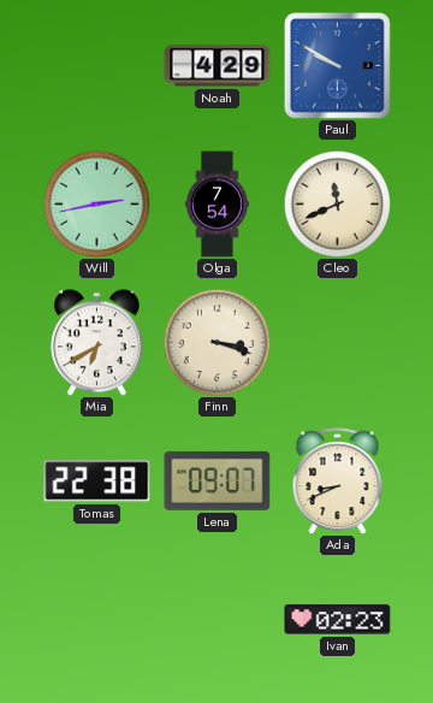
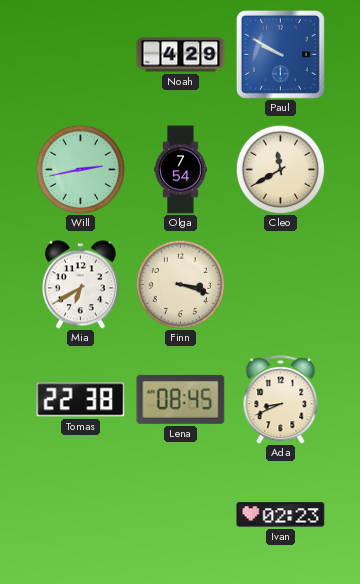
Cleo: 11:41 -> 11:40
Lena: 09:07 -> 08:45
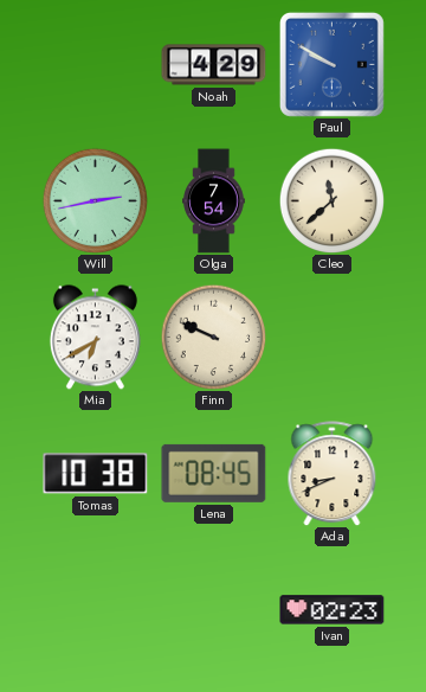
Cleo: 11:40 -> 11:38
Finn: 3:18 -> 9:49
Tomas: 22:38 -> 10:38
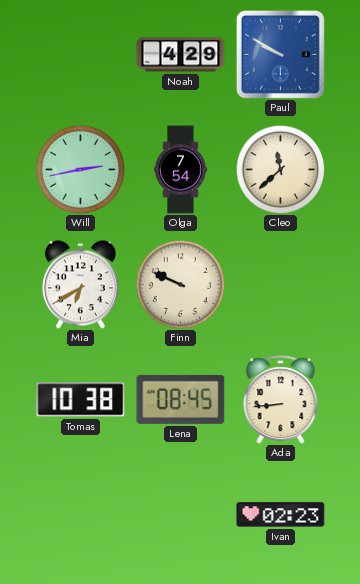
Ada: 8:41 -> 8:44
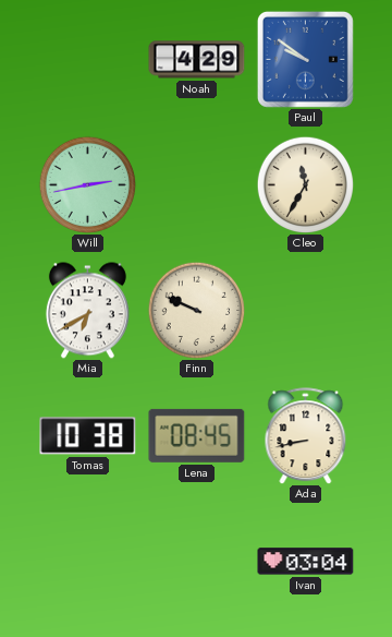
Paul: 9:50 -> 9:51
Olga: 7:54 -> none
Cleo: 11:38 -> 11:35
Ada: 8:44 -> 8:43
Ivan: 02:23 -> 03:04
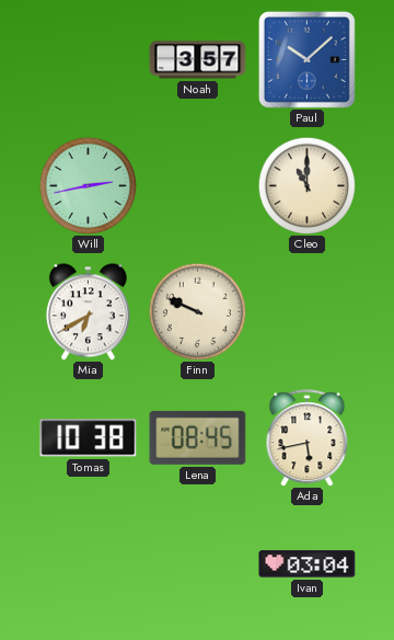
Noah: 4:29 -> 3:57
Paul: 9:51 -> 10:08
Cleo: 11:35 -> 11:00
Ada: 8:43 -> 5:43
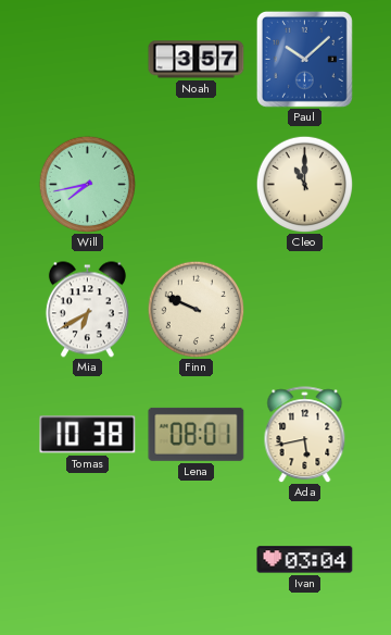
Will: 2:43 -> 7:43
Lena: 08:45 -> 08:01
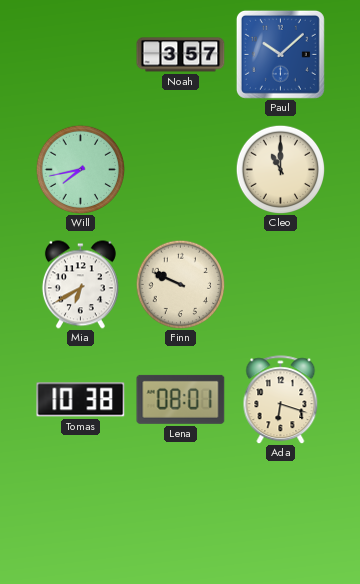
Ada: 5:43 -> 6:18
Ivan: 03:04 -> none
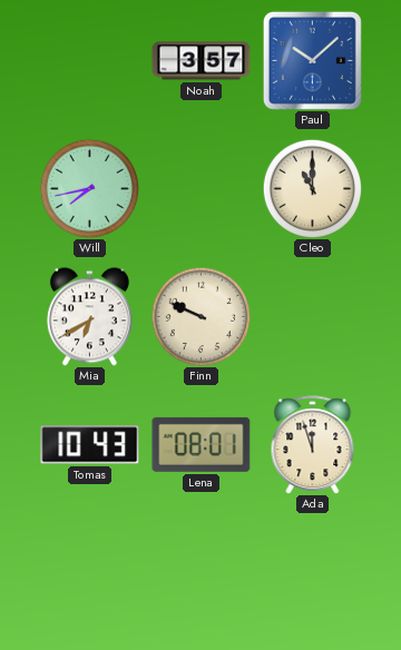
Tomas: 10:38 -> 10:43
Ada: 6:18 -> 11:57
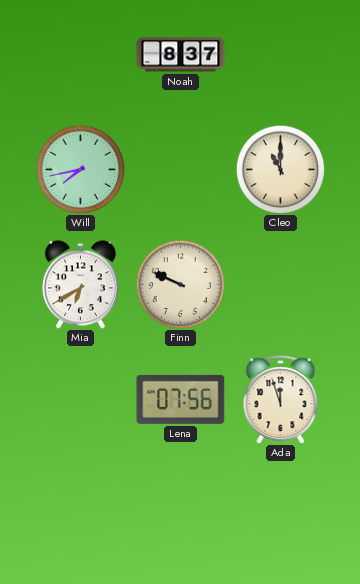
Noah: 3:57 -> 8:37
Paul: 10:08 -> none
Tomas: 10:43 -> none
Lena: 08:01 -> 07:56
